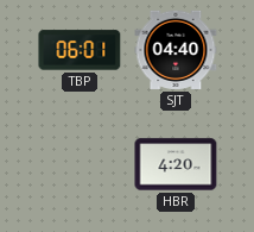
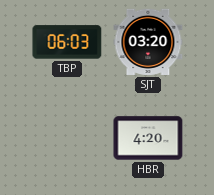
TBP: 06:01 -> 06:03
SJT: 04:40 -> 03:20
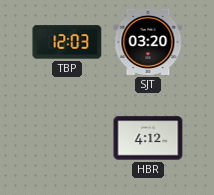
TBP: 06:03 -> 12:03
HBR: 4:20 -> 4:12
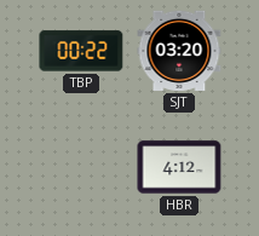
TBP: 12:03 -> 00:22
